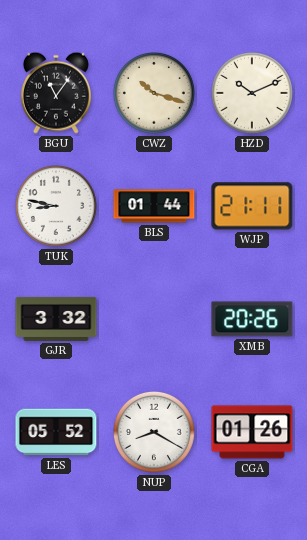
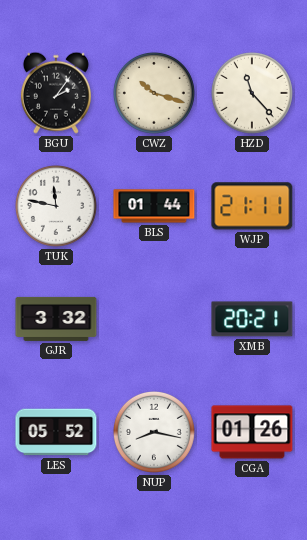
BGU: 11:06 -> 2:06
HZD: 10:11 -> 11:23
TUK: 8:47 -> 11:47
XMB: 20:26 -> 20:21
NUP: 8:20 -> 8:17
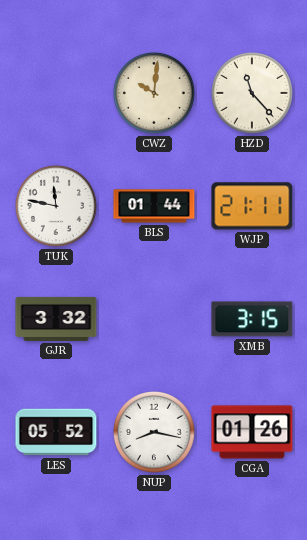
BGU: 2:06 -> none
CWZ: 10:18 -> 10:01
XMB: 20:21 -> 3:15
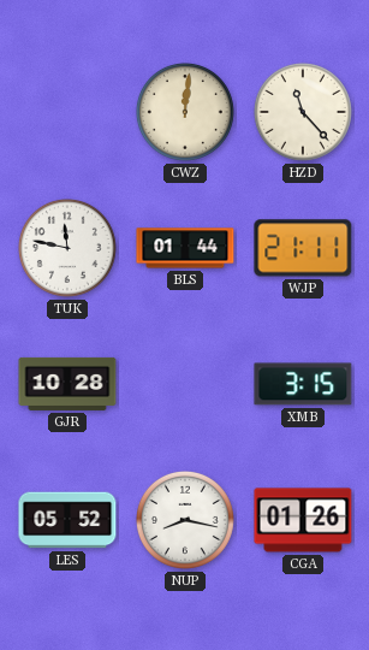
CWZ: 10:01 -> 12:01
GJR: 3:32 -> 10:28
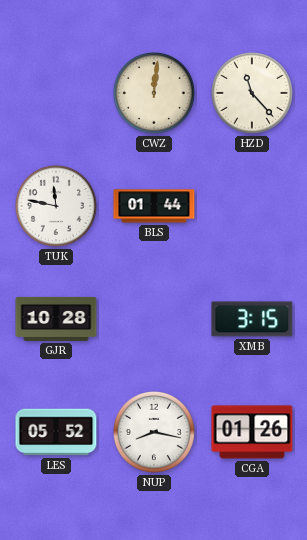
WJP: 21:11 -> none
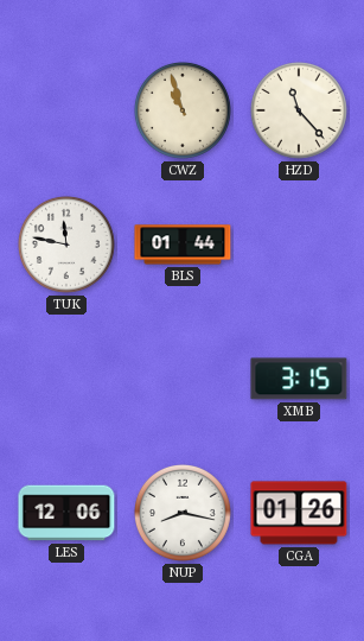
CWZ: 12:01 -> 10:57
GJR: 10:28 -> none
LES: 05:52 -> 12:06
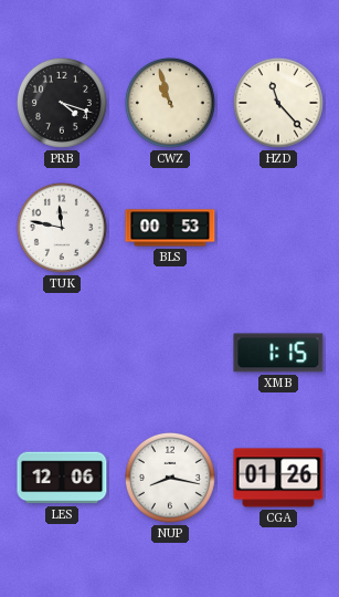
PRB: none -> 4:18
BLS: 01:44 -> 00:53
XMB: 3:15 -> 1:15
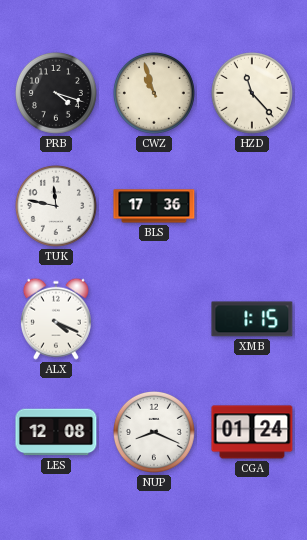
BLS: 00:53 -> 17:36
ALX: none -> 4:19
LES: 12:06 -> 12:08
NUP: 8:17 -> 8:19
CGA: 01:26 -> 01:24
